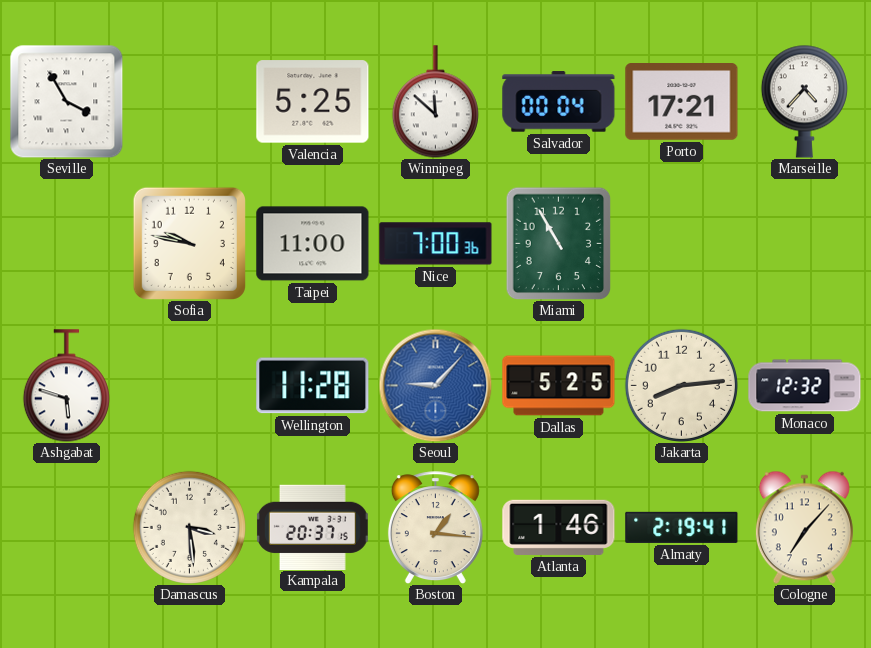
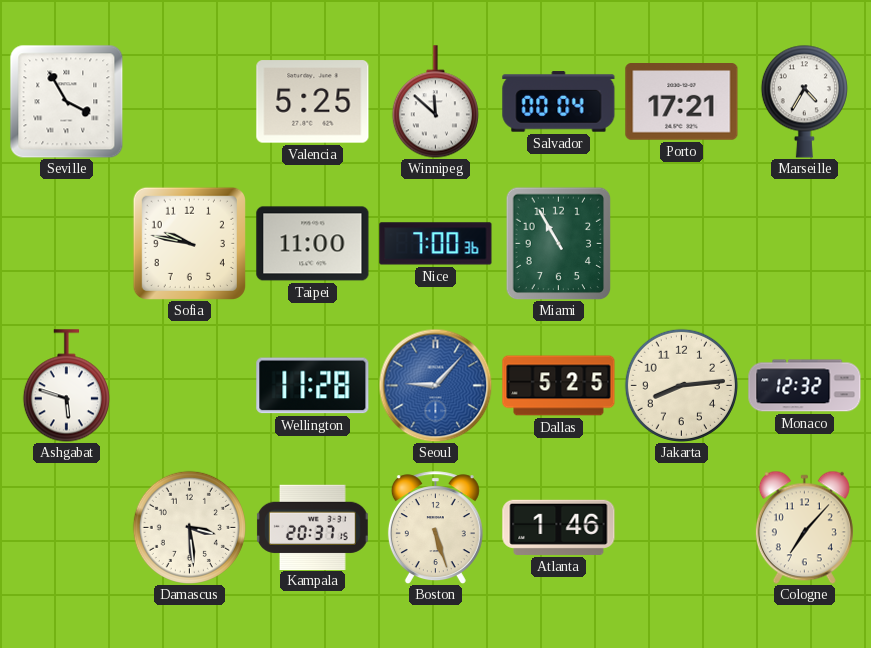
Marseille: 4:37 -> 4:35
Boston: 1:16 -> 5:27
Almaty: 2:19 -> none
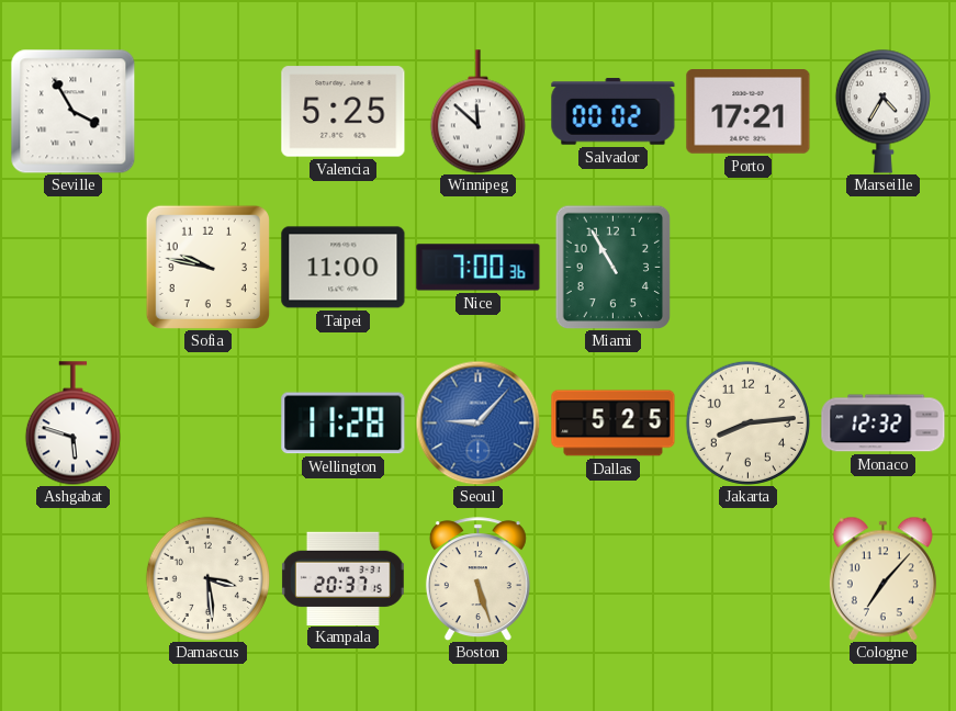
Salvador: 00:04 -> 00:02
Atlanta: 1:46 -> none
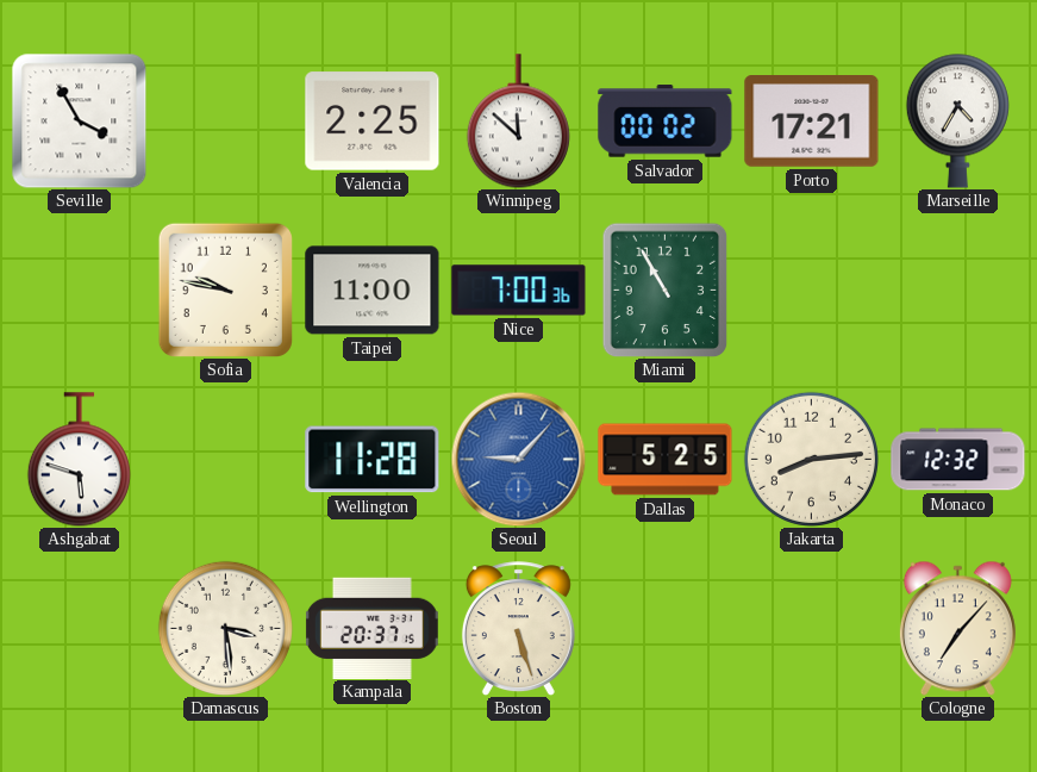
Valencia: 5:25 -> 2:25
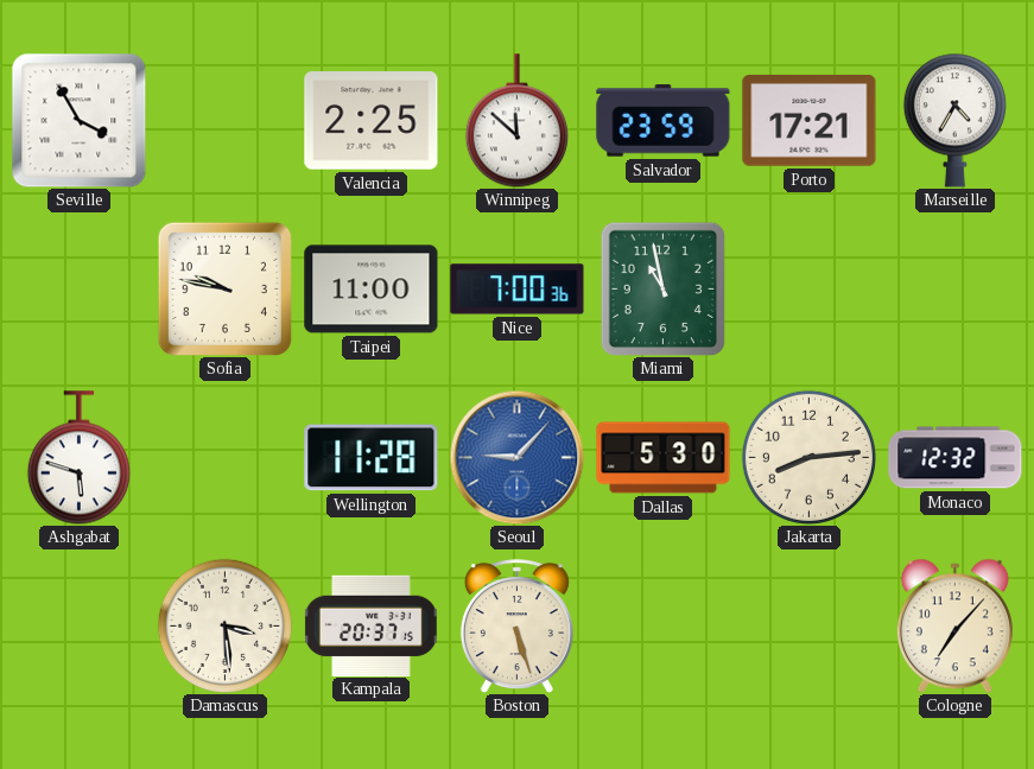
Salvador: 00:02 -> 23:59
Miami: 10:55 -> 10:58
Dallas: 5:25 -> 5:30
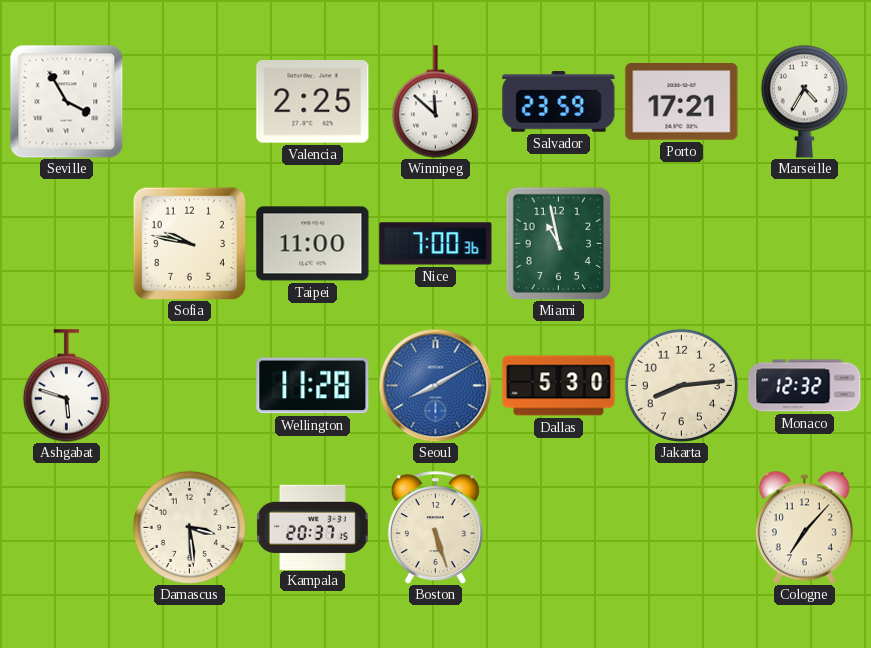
Seoul: 9:07 -> 8:10
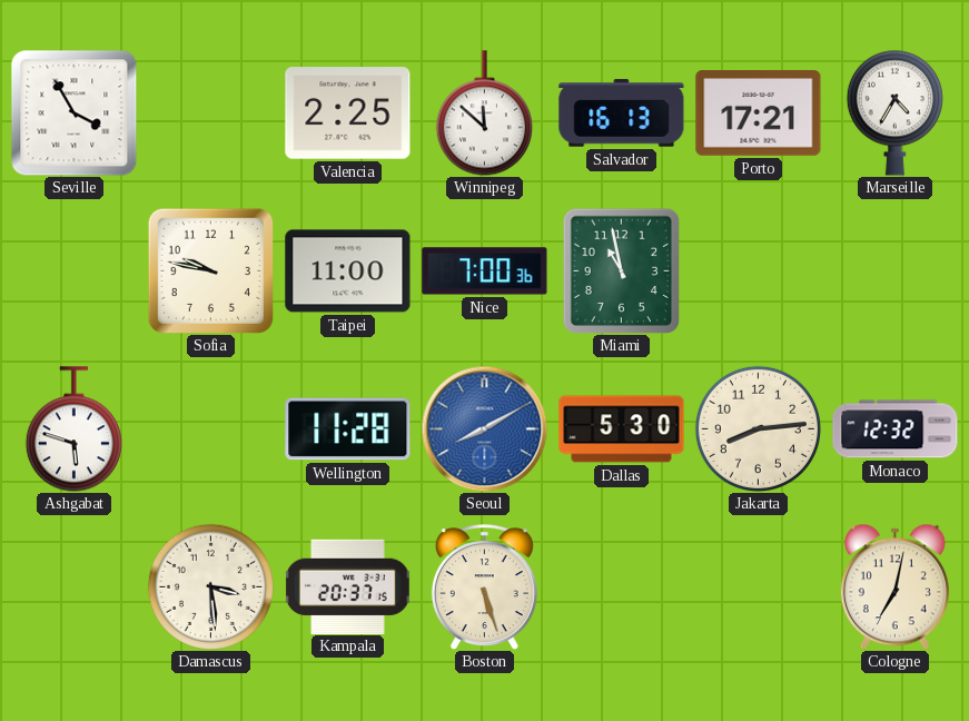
Salvador: 23:59 -> 16:13
Cologne: 7:07 -> 7:02
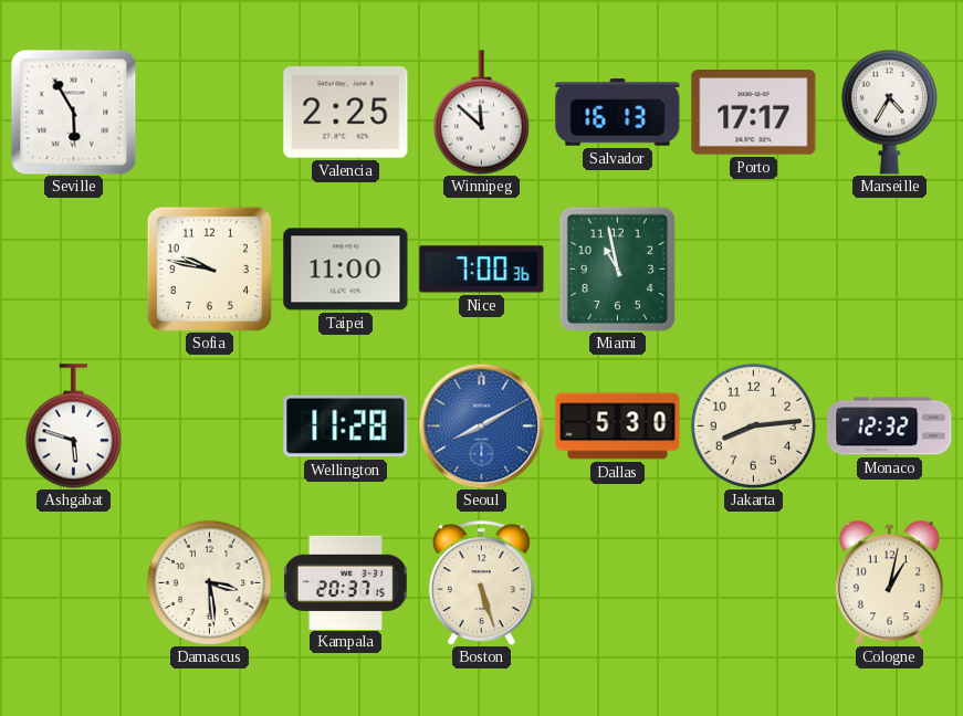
Seville: 3:55 -> 5:55
Porto: 17:21 -> 17:17
Cologne: 7:02 -> 1:02
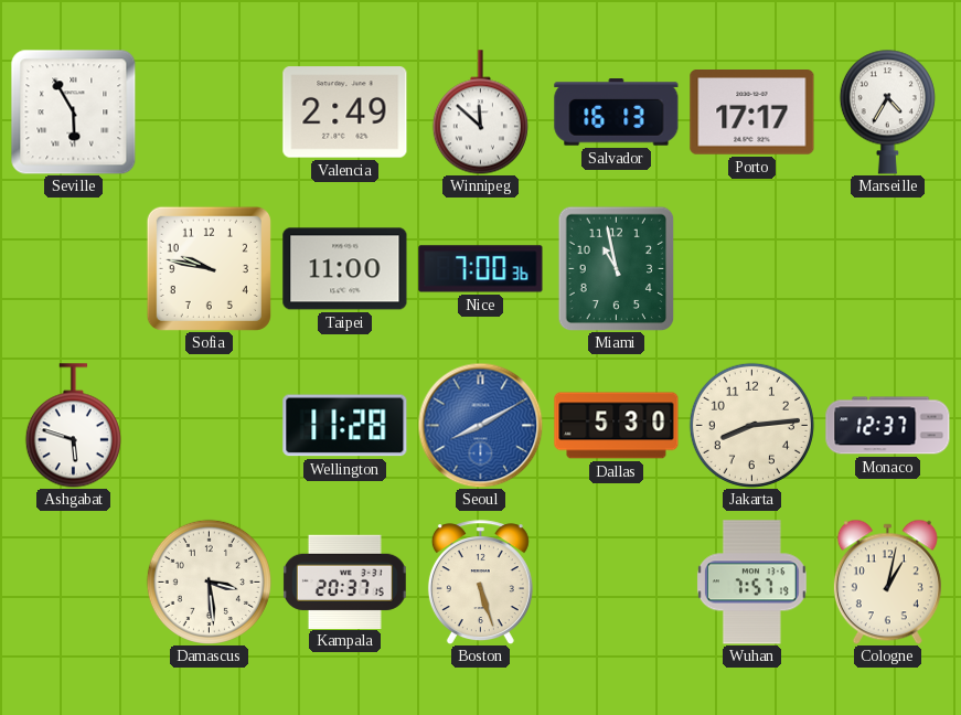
Valencia: 2:25 -> 2:49
Monaco: 12:32 -> 12:37
Wuhan: none -> 7:57
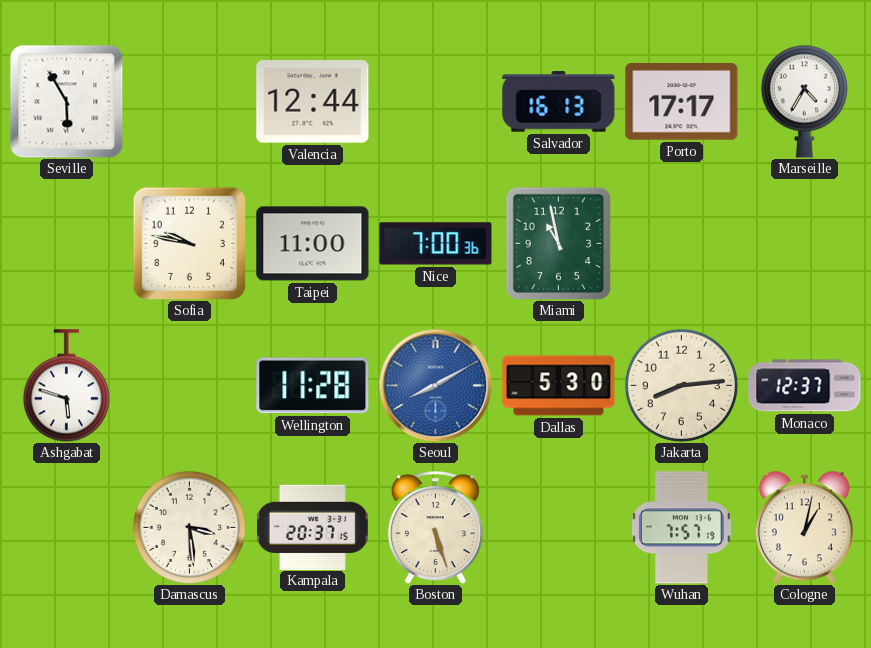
Valencia: 2:49 -> 12:44
Winnipeg: 11:52 -> none
